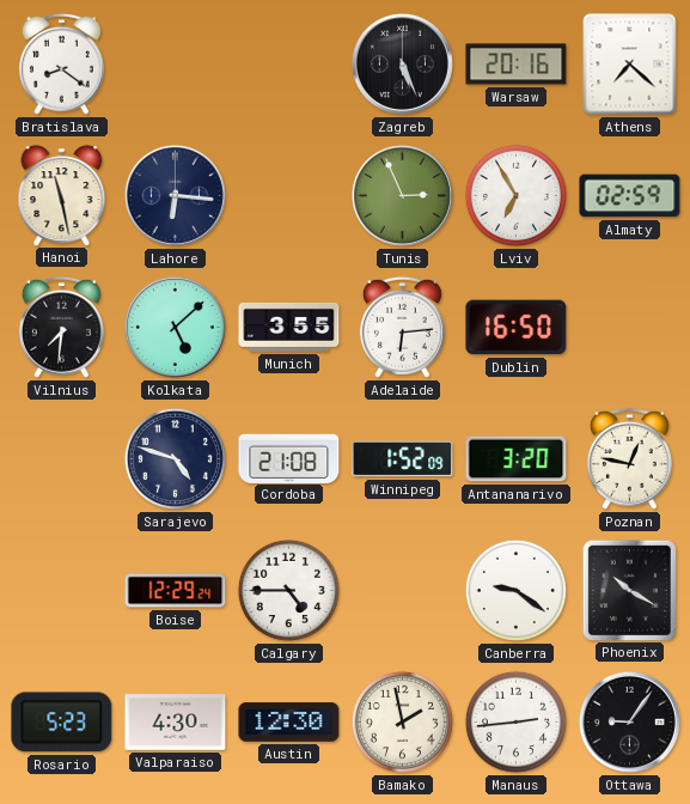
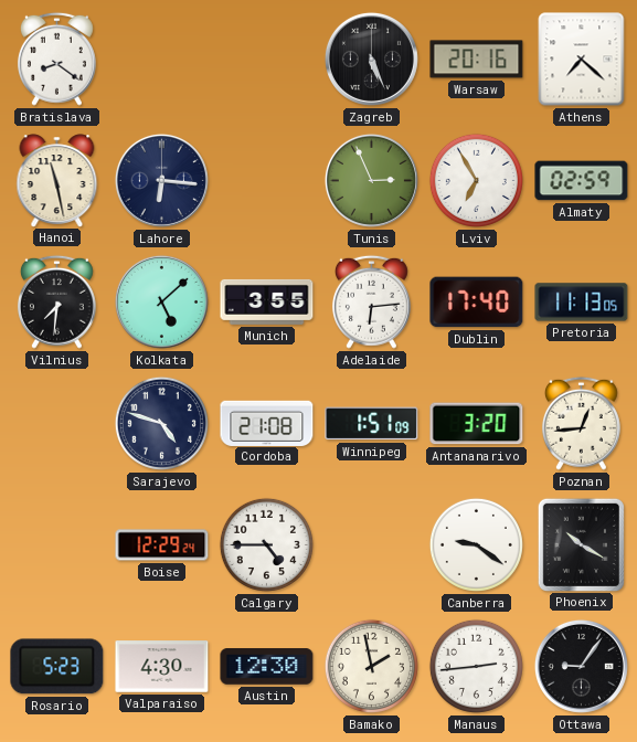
Dublin: 16:50 -> 17:40
Pretoria: none -> 11:13
Winnipeg: 1:52 -> 1:51
Poznan: 12:47 -> 12:44
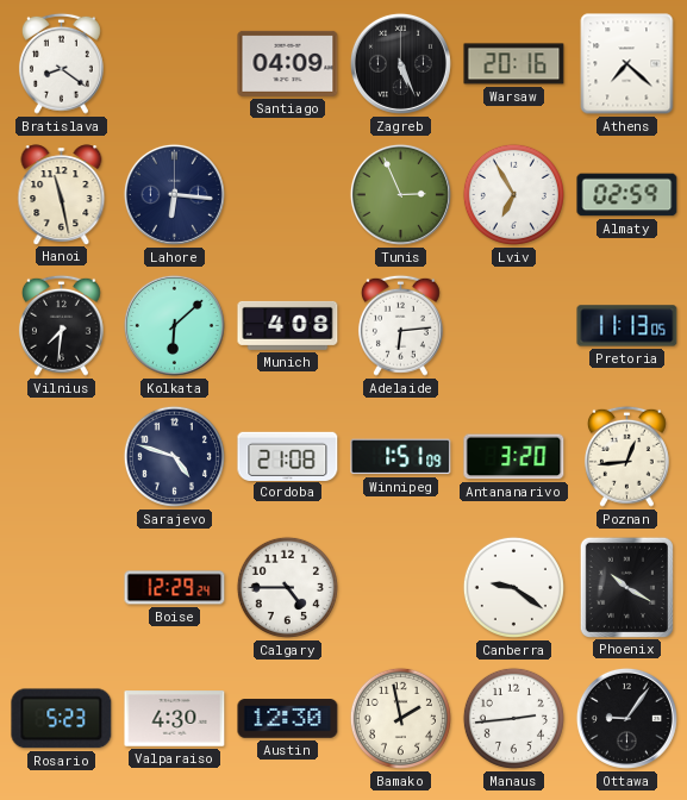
Santiago: none -> 04:09
Kolkata: 5:08 -> 6:08
Munich: 3:55 -> 4:08
Dublin: 17:40 -> none
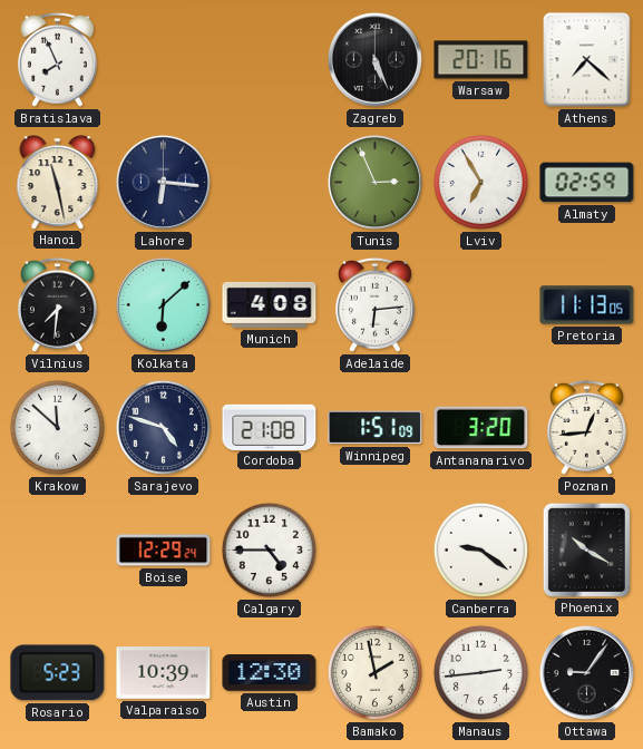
Bratislava: 8:21 -> 7:56
Santiago: 04:09 -> none
Krakow: none -> 11:52
Valparaiso: 4:30 -> 10:39
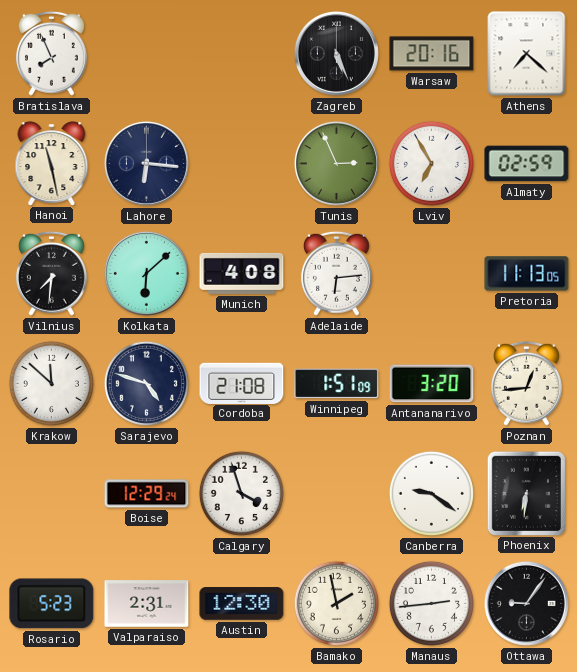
Calgary: 4:45 -> 3:57
Phoenix: 10:20 -> 6:31
Valparaiso: 10:39 -> 2:31
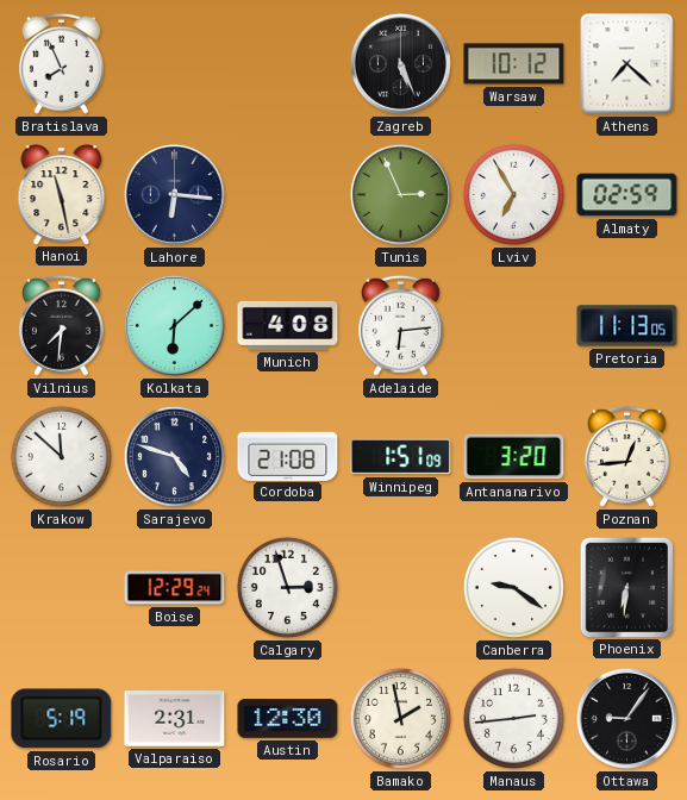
Warsaw: 20:16 -> 10:12
Calgary: 3:57 -> 2:57
Rosario: 5:23 -> 5:19
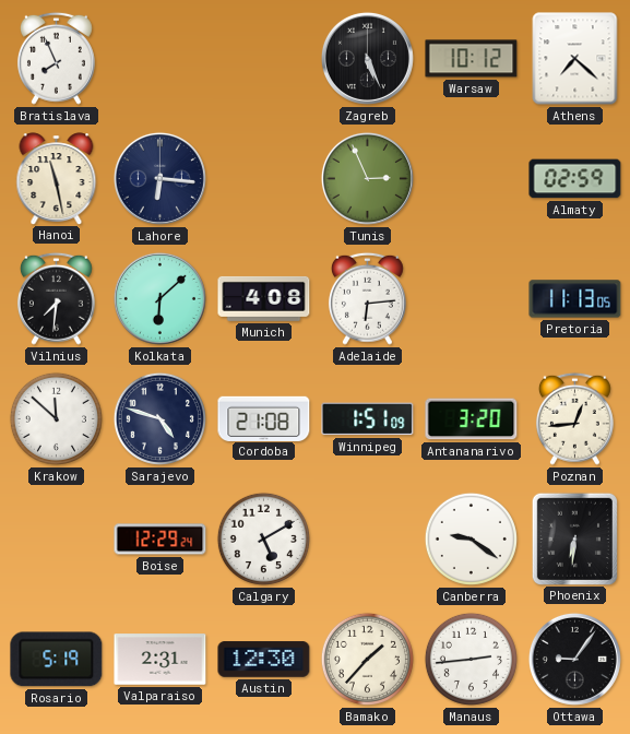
Lviv: 6:55 -> none
Calgary: 2:57 -> 5:10
Bamako: 1:58 -> 1:37
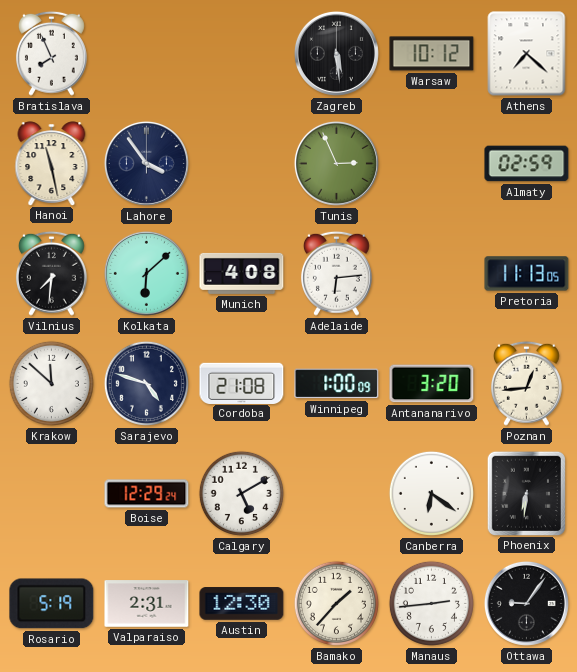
Zagreb: 5:26 -> 5:29
Lahore: 6:16 -> 3:54
Winnipeg: 1:51 -> 1:00
Canberra: 9:21 -> 6:21
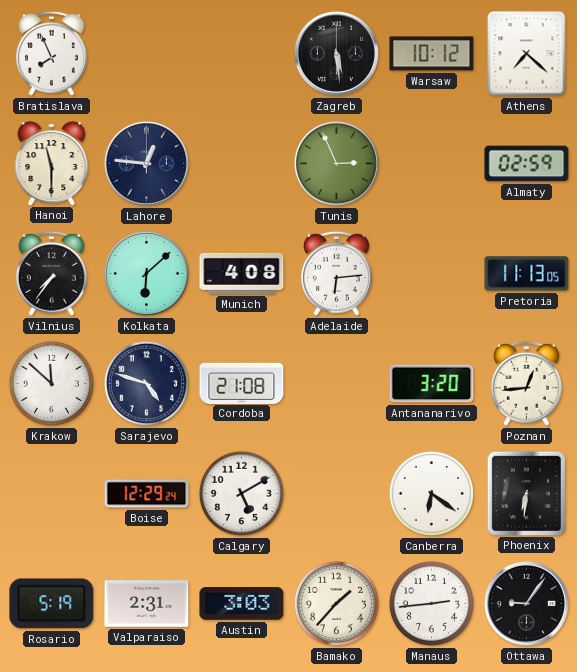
Hanoi: 11:28 -> 11:30
Lahore: 3:54 -> 12:46
Vilnius: 7:31 -> 7:36
Winnipeg: 1:00 -> none
Austin: 12:30 -> 3:03
